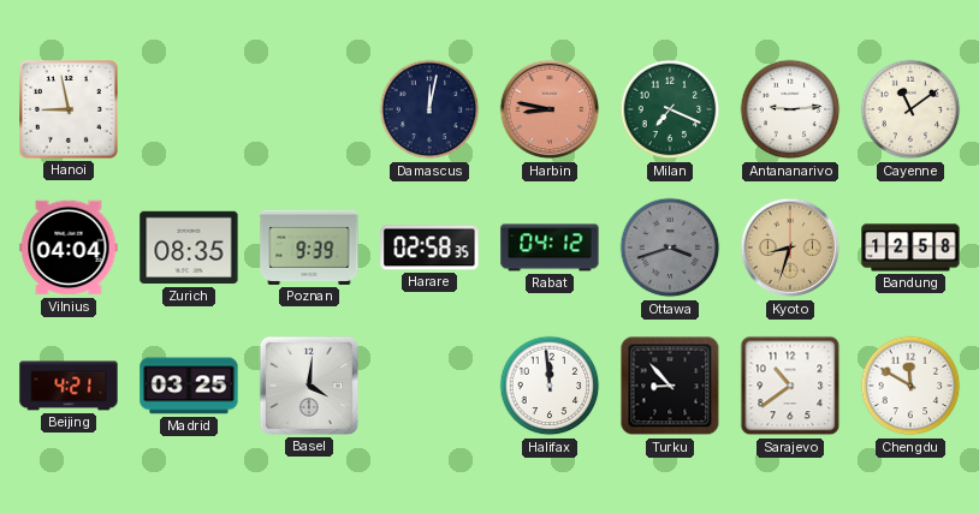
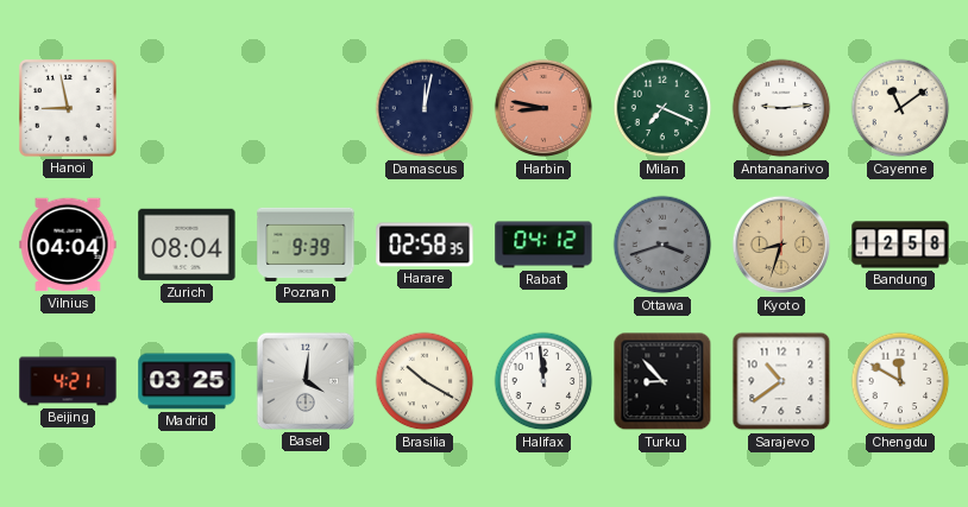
Zurich: 08:35 -> 08:04
Brasilia: none -> 10:20
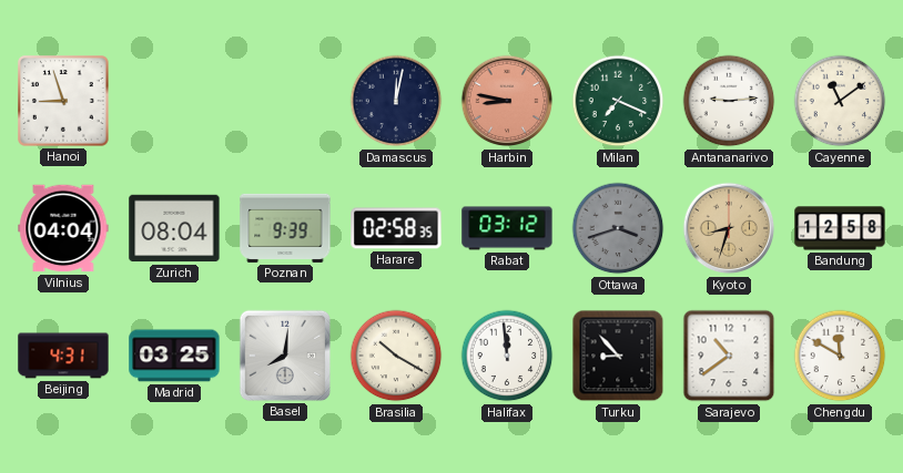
Hanoi: 8:58 -> 8:57
Rabat: 04:12 -> 03:12
Beijing: 4:21 -> 4:31
Basel: 4:01 -> 8:01
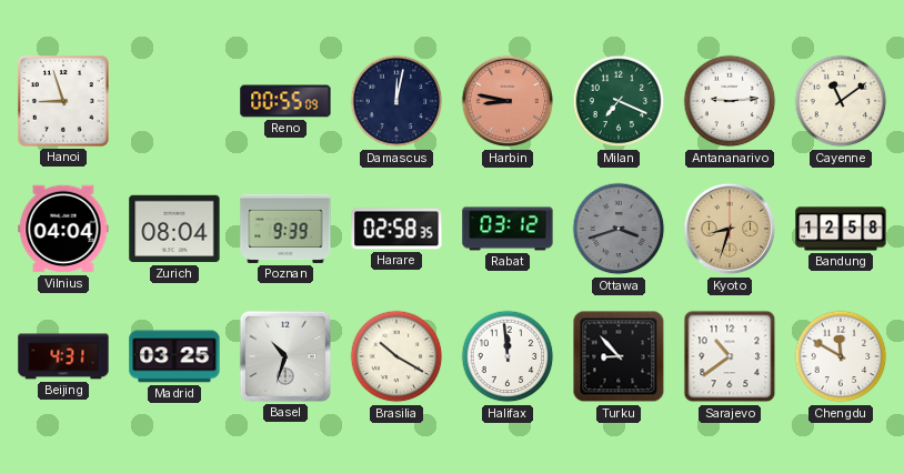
Reno: none -> 00:55
Basel: 8:01 -> 10:33
